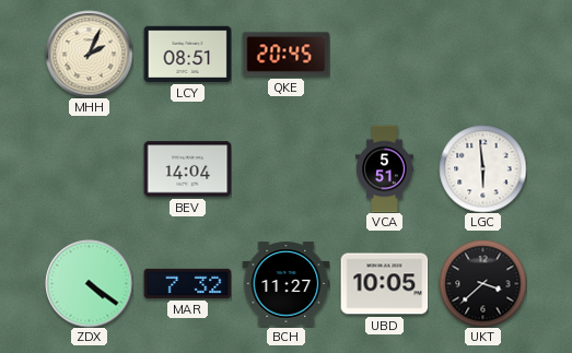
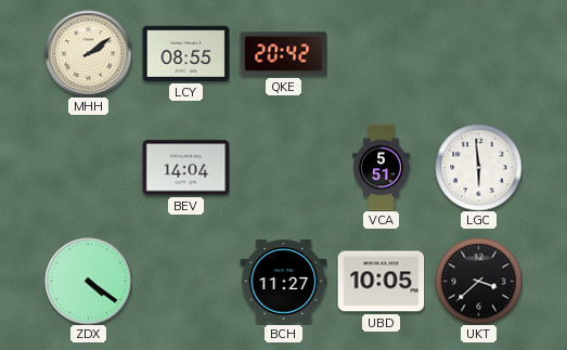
MHH: 2:04 -> 2:09
LCY: 08:51 -> 08:55
QKE: 20:45 -> 20:42
MAR: 7:32 -> none
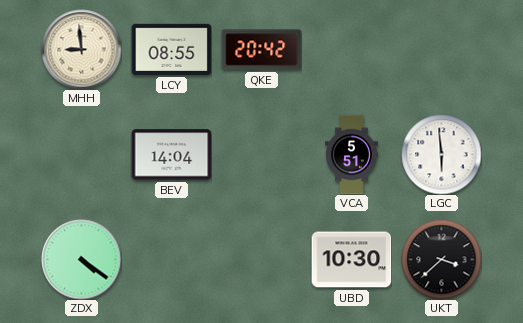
MHH: 2:09 -> 8:59
BCH: 11:27 -> none
UBD: 10:05 -> 10:30
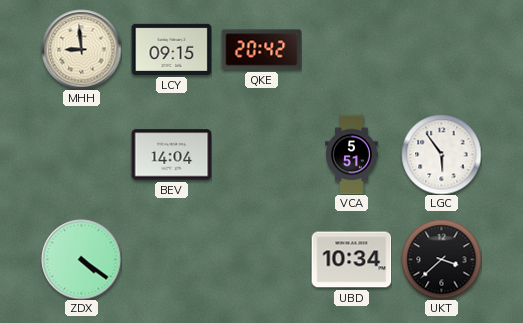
LCY: 08:55 -> 09:15
LGC: 5:59 -> 5:54
UBD: 10:30 -> 10:34
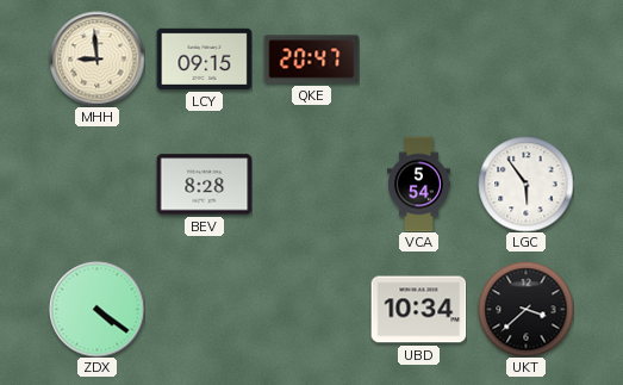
QKE: 20:42 -> 20:47
BEV: 14:04 -> 8:28
VCA: 5:51 -> 5:54
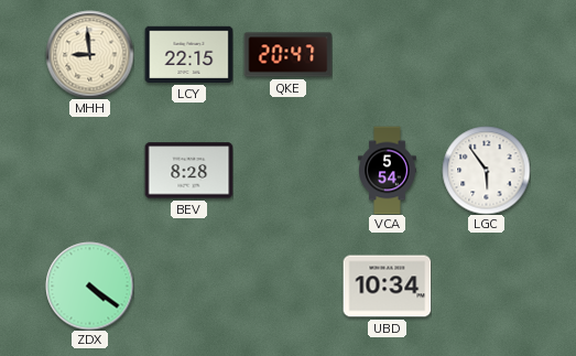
LCY: 09:15 -> 22:15
UKT: 3:38 -> none
